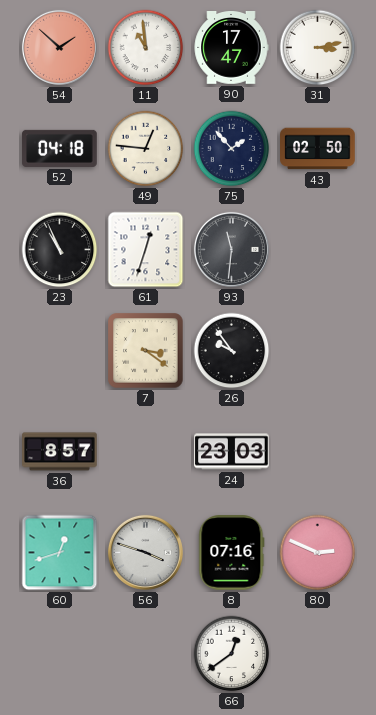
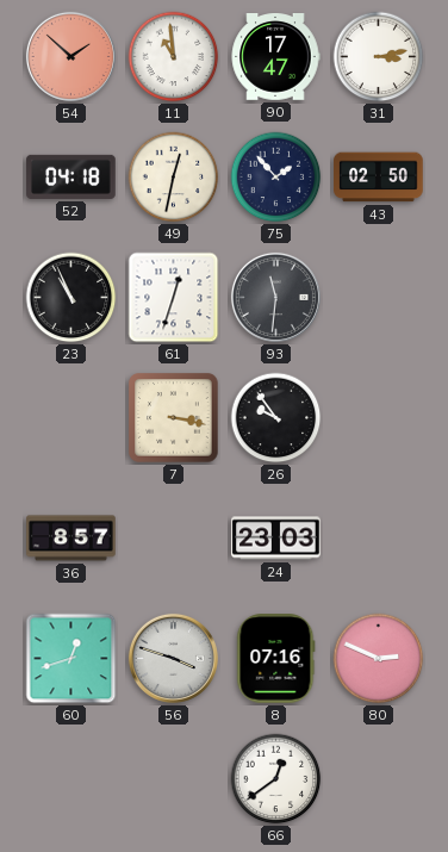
49: 12:46 -> 12:32
7: 3:21 -> 3:17
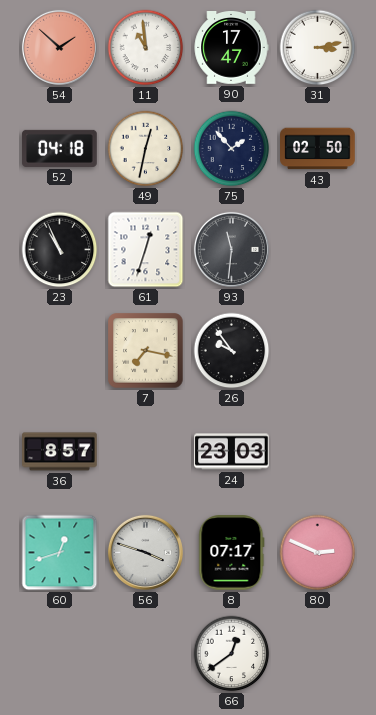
7: 3:17 -> 7:17
8: 07:16 -> 07:17
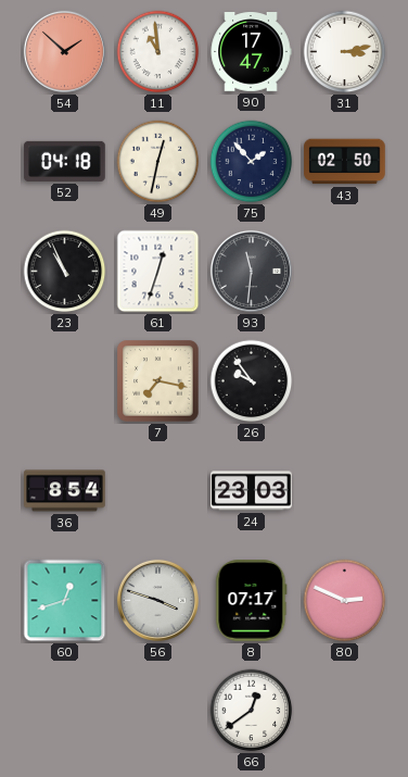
36: 8:57 -> 8:54
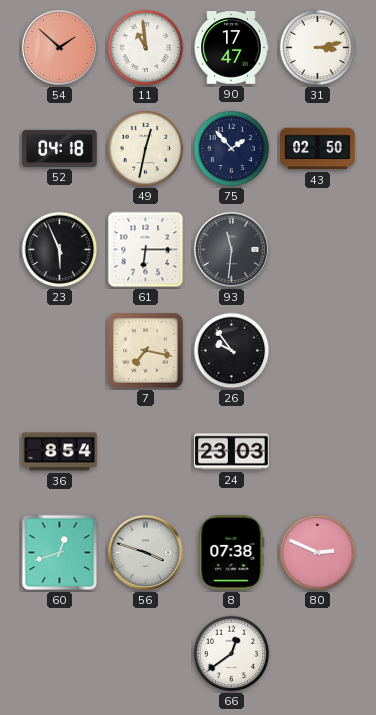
23: 10:56 -> 5:56
61: 12:33 -> 6:15
8: 07:17 -> 07:38
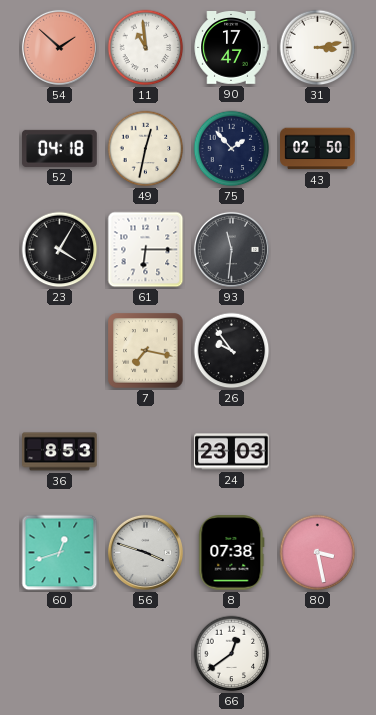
23: 5:56 -> 4:05
36: 8:54 -> 8:53
80: 2:49 -> 3:28
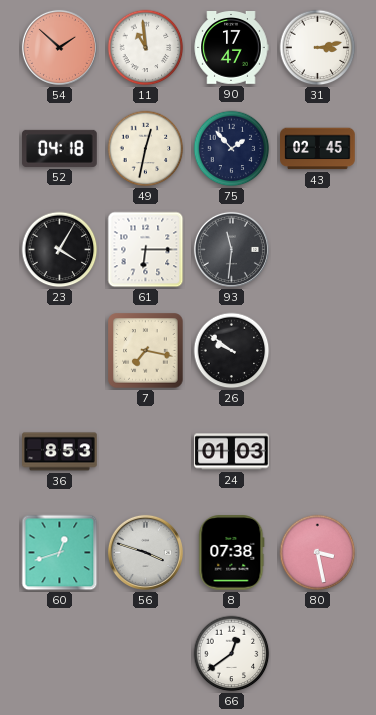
43: 02:50 -> 02:45
26: 9:54 -> 9:51
24: 23:03 -> 01:03
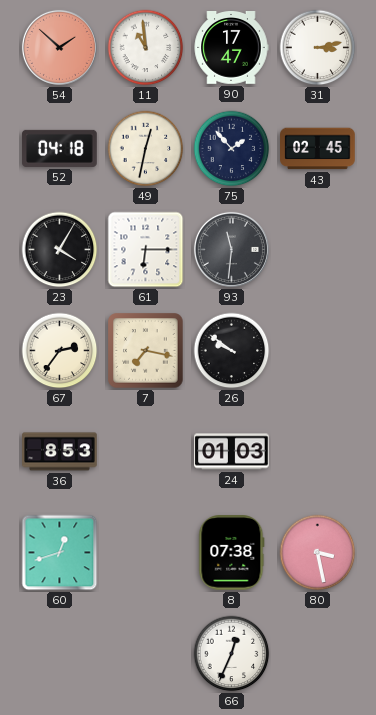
67: none -> 2:36
56: 3:48 -> none
66: 12:39 -> 12:34
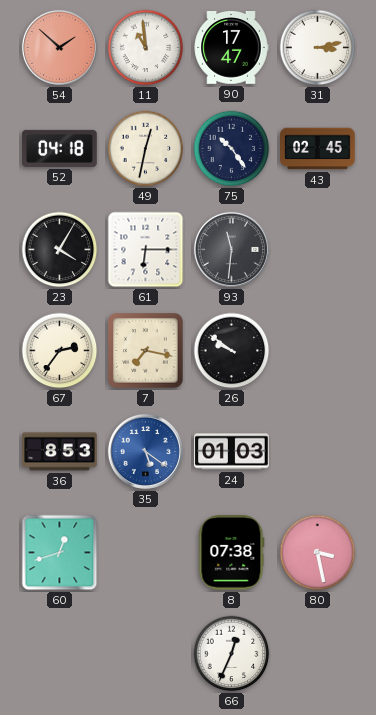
75: 1:53 -> 10:24
35: none -> 5:21
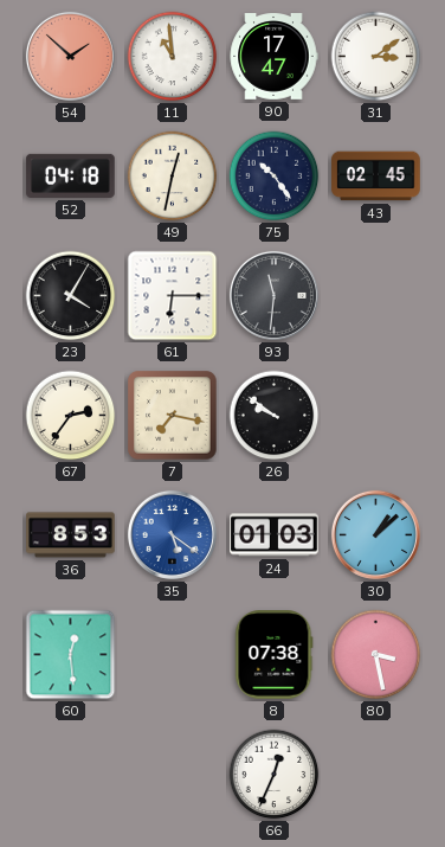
31: 3:13 -> 3:09
30: none -> 1:08
60: 12:42 -> 12:29
